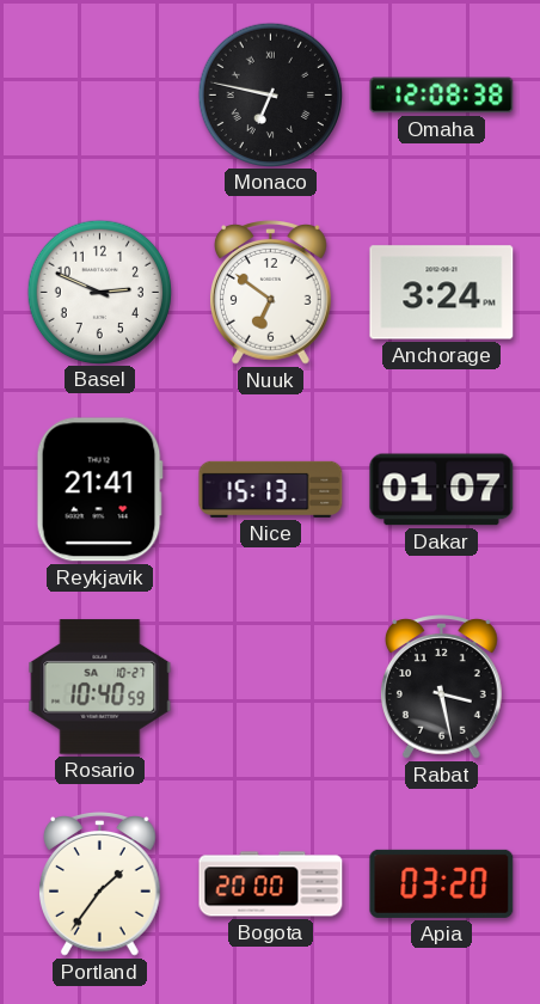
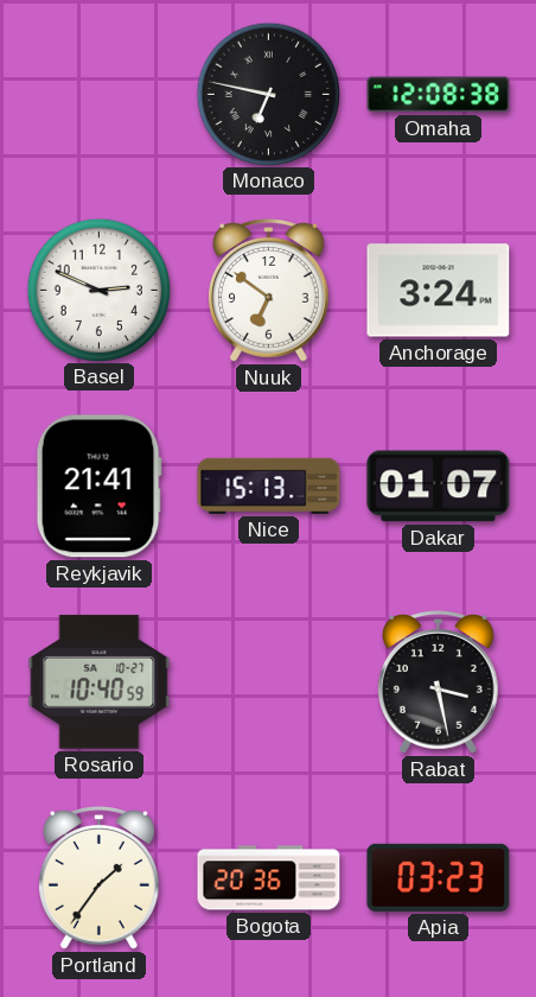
Bogota: 20:00 -> 20:36
Apia: 03:20 -> 03:23
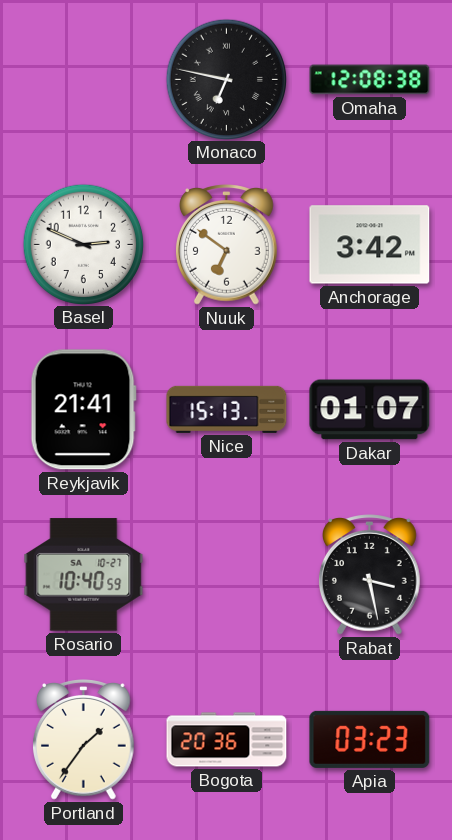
Anchorage: 3:24 -> 3:42
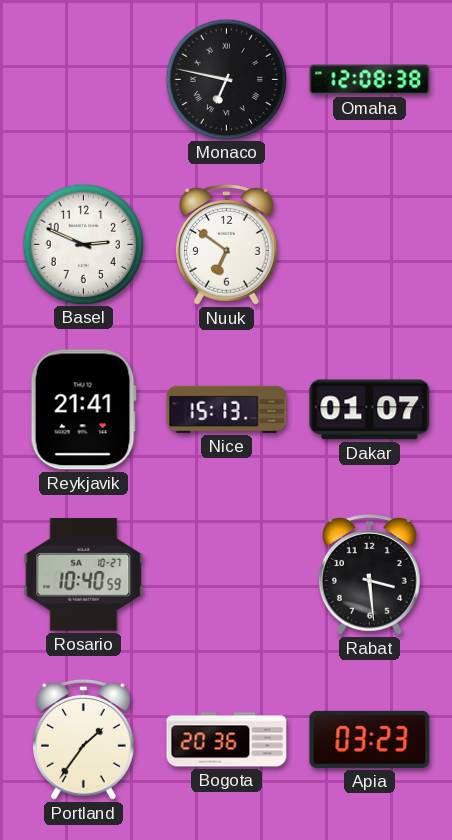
Anchorage: 3:42 -> none
Rabat: 3:28 -> 3:29
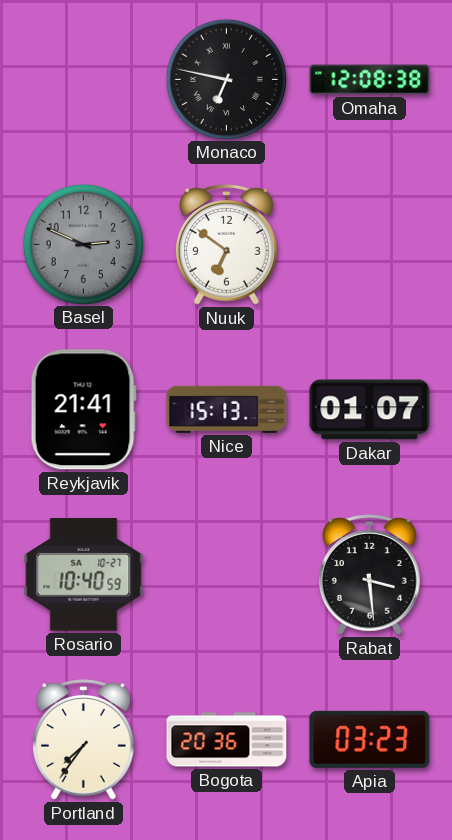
Basel dial: white -> grey
Portland: 1:36 -> 7:36
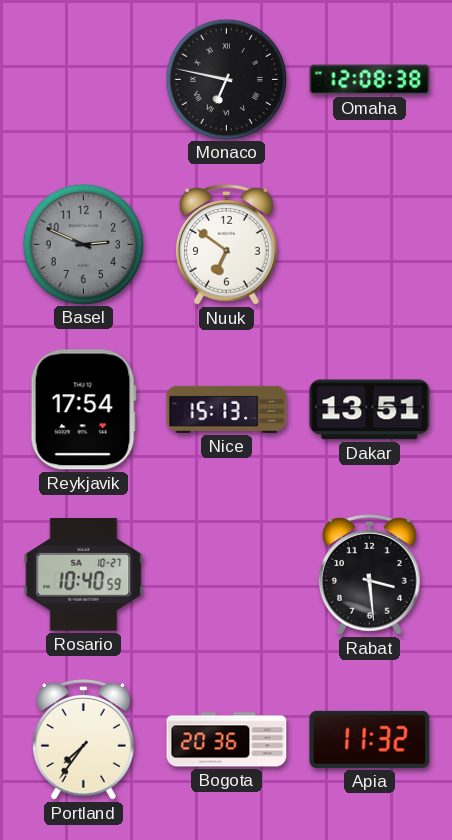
Reykjavik: 21:41 -> 17:54
Dakar: 01:07 -> 13:51
Apia: 03:23 -> 11:32
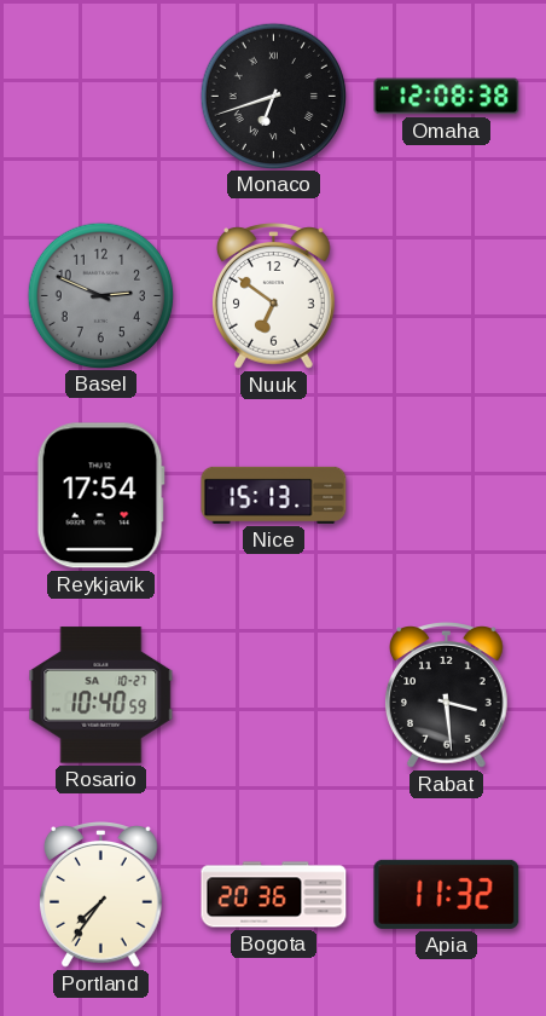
Monaco: 6:47 -> 6:42
Dakar: 13:51 -> none
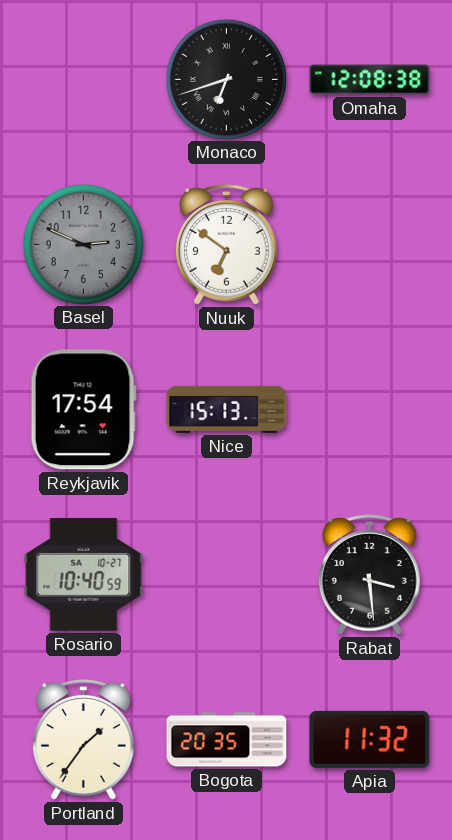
Portland: 7:36 -> 1:36
Bogota: 20:36 -> 20:35
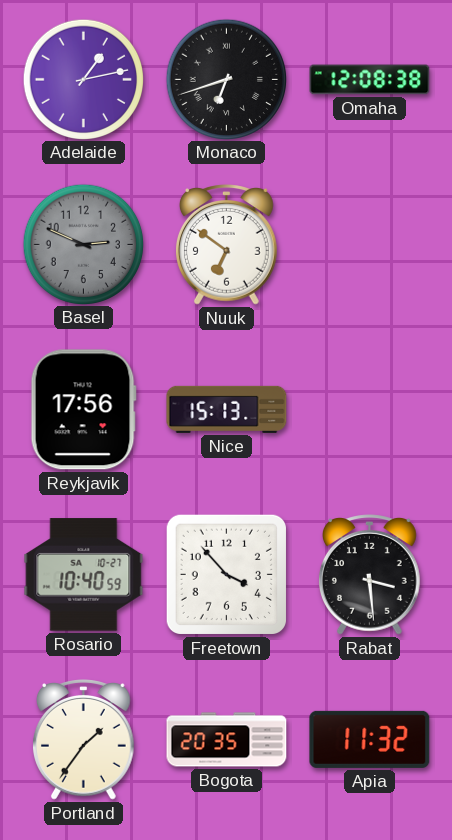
Adelaide: none -> 1:13
Reykjavik: 17:54 -> 17:56
Freetown: none -> 3:53
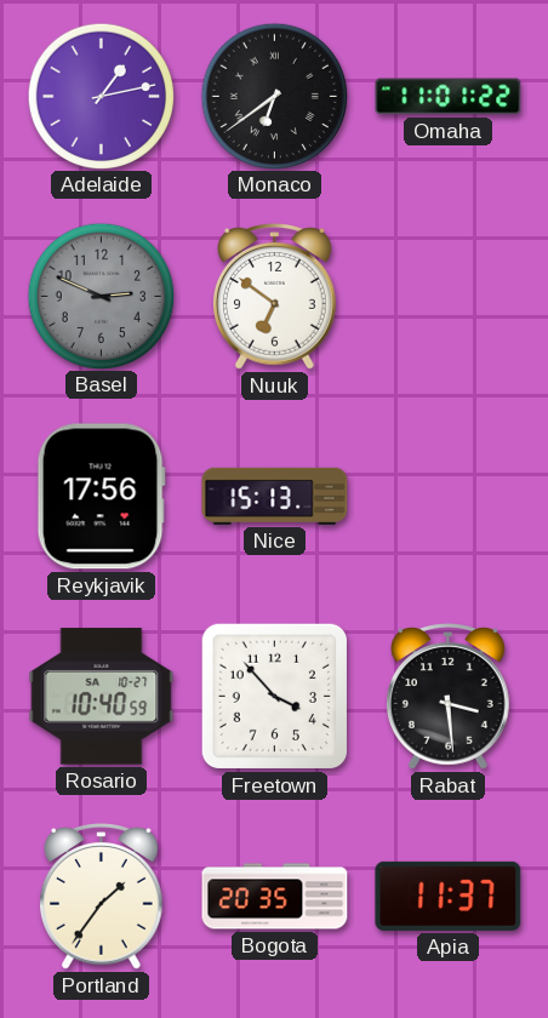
Monaco: 6:42 -> 6:39
Omaha: 12:08 -> 11:01
Apia: 11:32 -> 11:37
